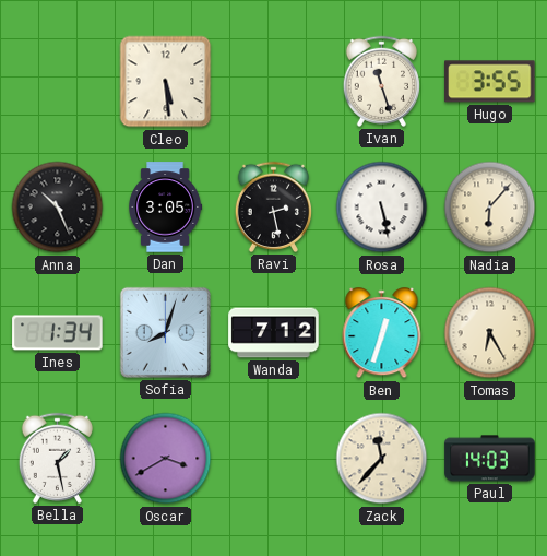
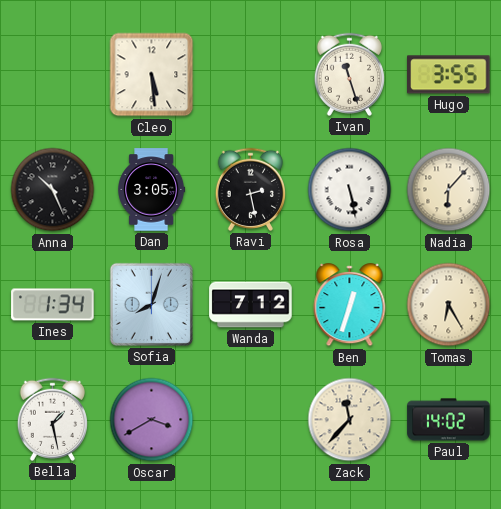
Paul: 14:03 -> 14:02
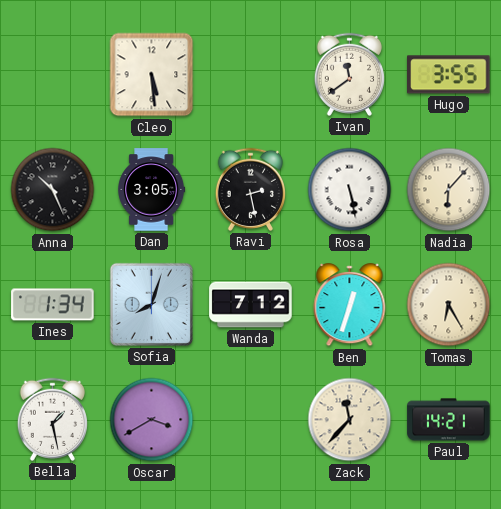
Ivan: 11:27 -> 11:39
Paul: 14:02 -> 14:21
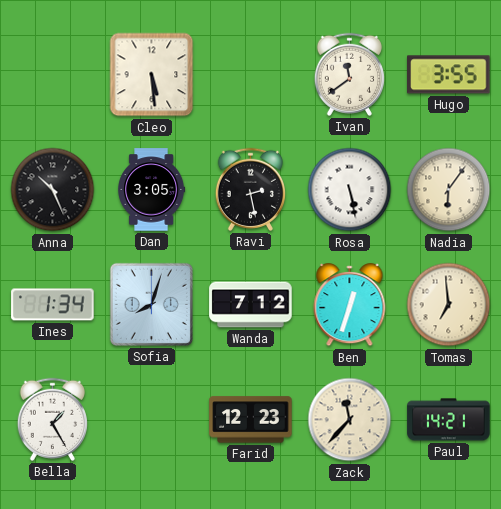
Nadia: 6:07 -> 6:06
Tomas: 6:25 -> 6:59
Bella: 1:28 -> 1:25
Oscar: 3:40 -> none
Farid: none -> 12:23
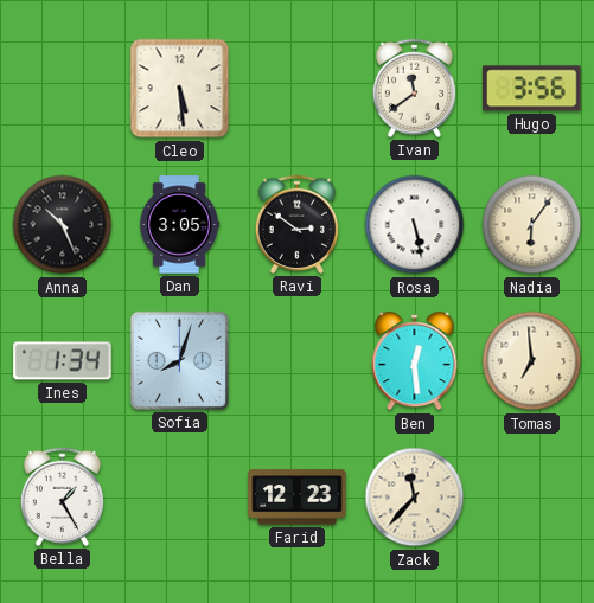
Hugo: 3:55 -> 3:56
Ravi: 2:28 -> 2:51
Wanda: 7:12 -> none
Ben: 12:33 -> 12:29
Paul: 14:21 -> none
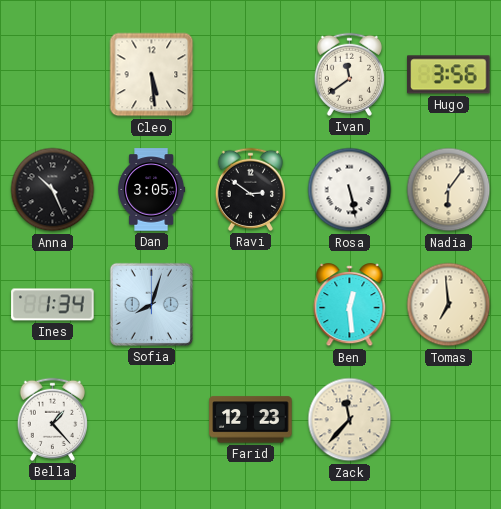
Bella: 1:25 -> 1:23
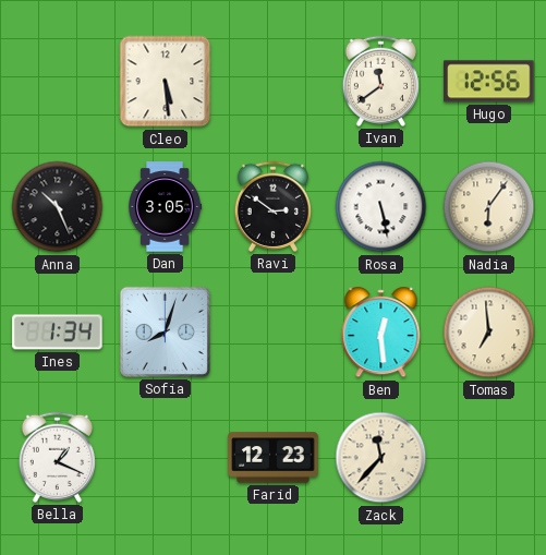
Hugo: 3:56 -> 12:56
Bella: 1:23 -> 1:19
